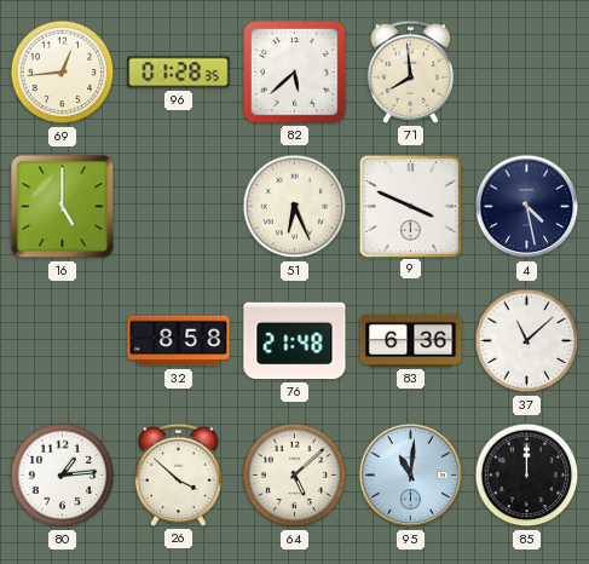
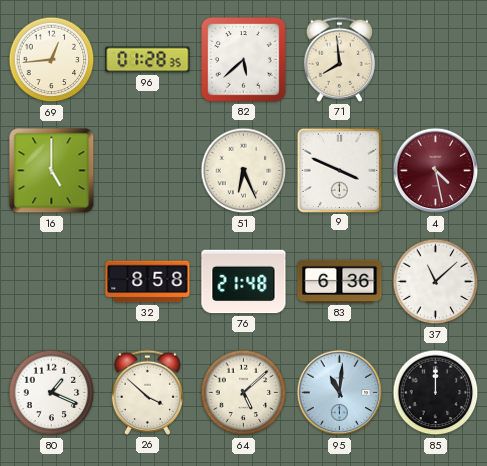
4 dial: navy -> burgundy
80: 1:14 -> 1:19
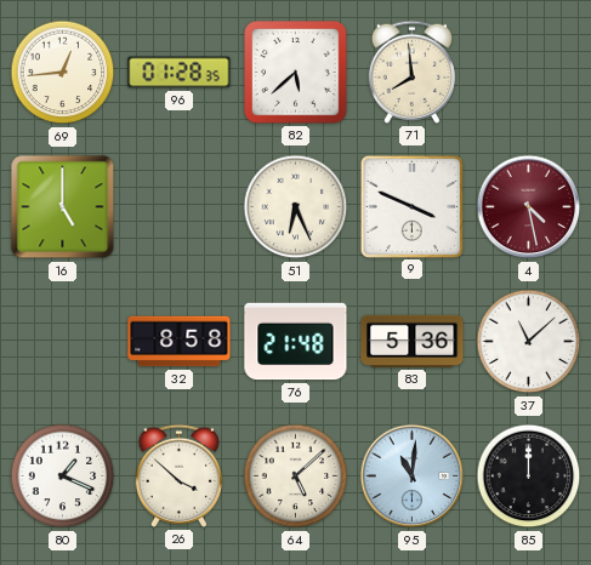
83: 6:36 -> 5:36
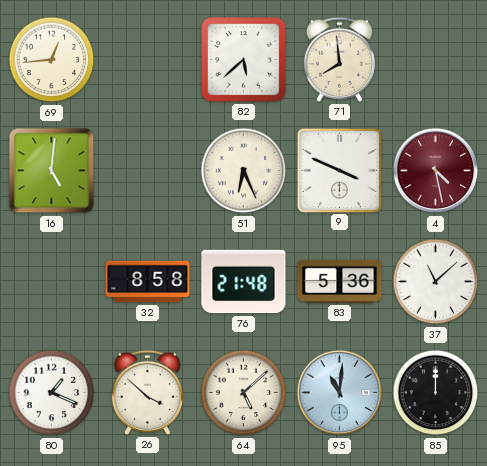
96: 01:28 -> none
16: 5:00 -> 5:01
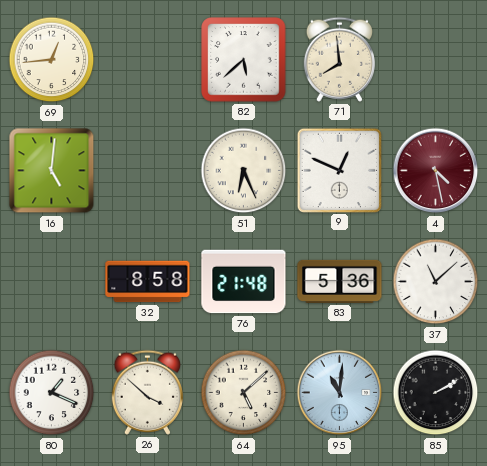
9: 3:49 -> 12:49
85: 12:00 -> 2:10
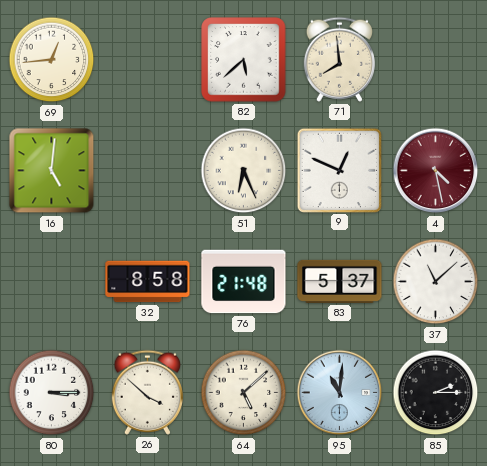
83: 5:36 -> 5:37
80: 1:19 -> 3:15
85: 2:10 -> 2:15
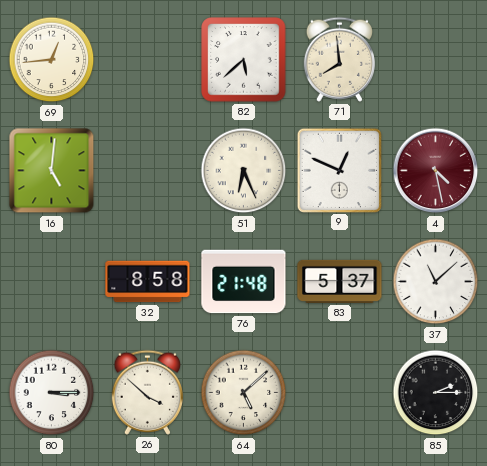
95: 11:01 -> none
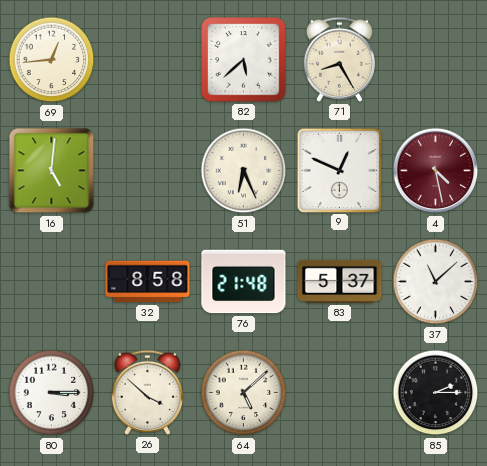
71: 7:59 -> 8:25
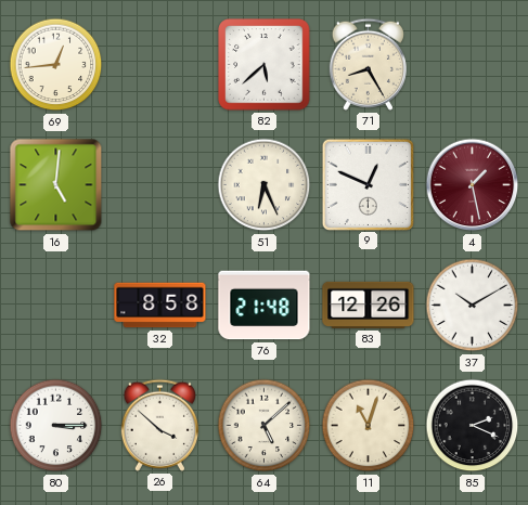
4: 4:28 -> 1:28
83: 5:37 -> 12:26
37: 11:08 -> 10:10
11: none -> 11:03
85: 2:15 -> 2:19
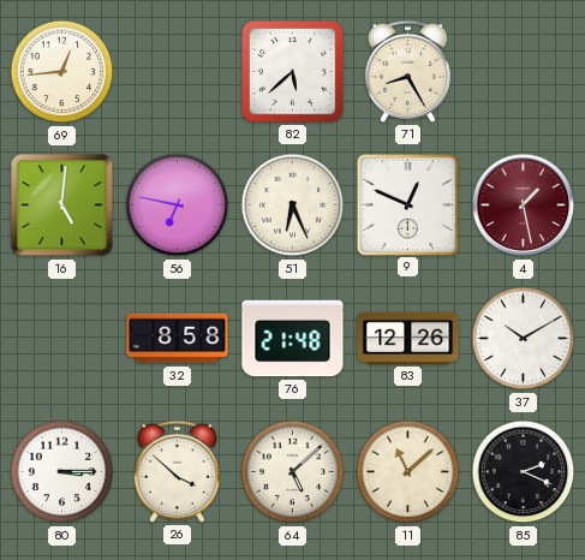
56: none -> 6:47
11: 11:03 -> 11:08
